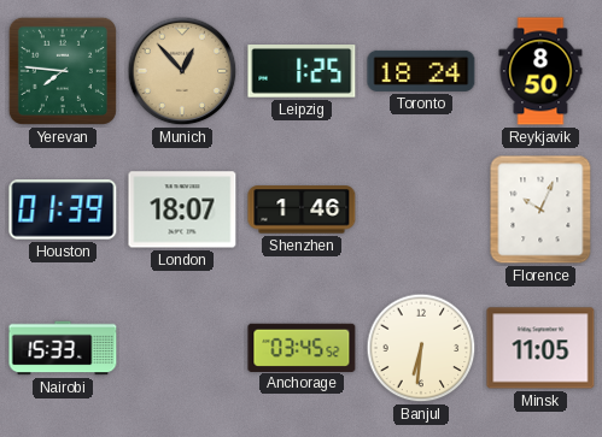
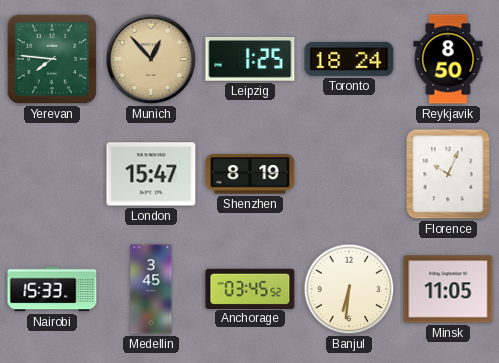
Houston: 01:39 -> none
London: 18:07 -> 15:47
Shenzhen: 1:46 -> 8:19
Medellin: none -> 3:45
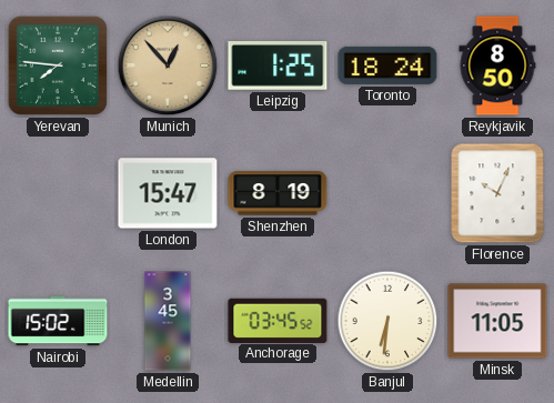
Nairobi: 15:33 -> 15:02
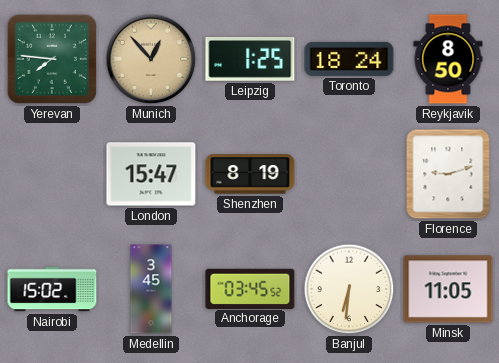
Florence: 10:04 -> 9:12
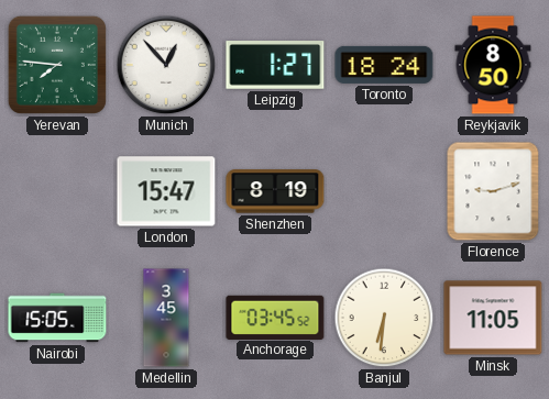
Munich dial: champagne -> white
Leipzig: 1:25 -> 1:27
Nairobi: 15:02 -> 15:05
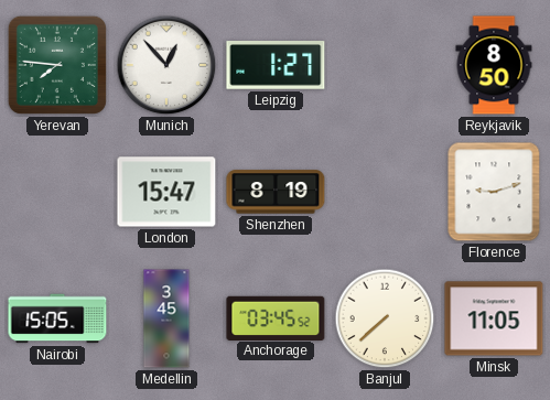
Toronto: 18:24 -> none
Banjul: 6:31 -> 7:38
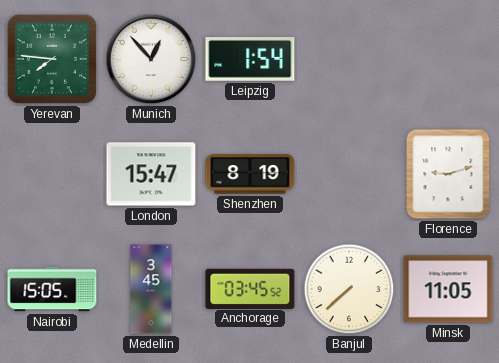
Leipzig: 1:27 -> 1:54
Reykjavik: 8:50 -> none
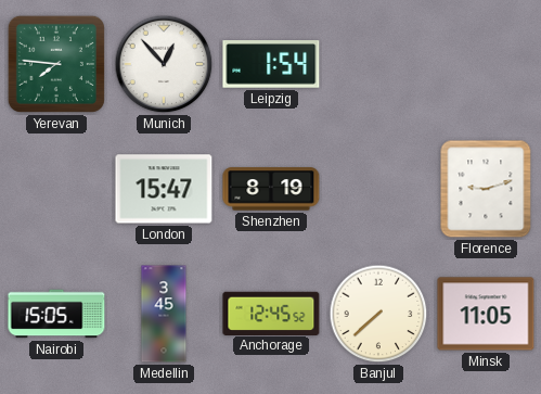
Anchorage: 03:45 -> 12:45
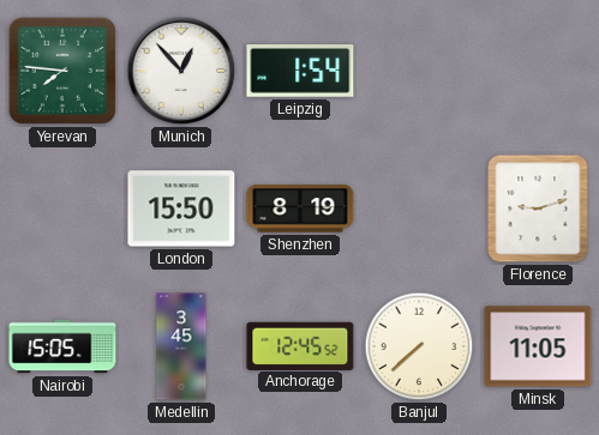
London: 15:47 -> 15:50
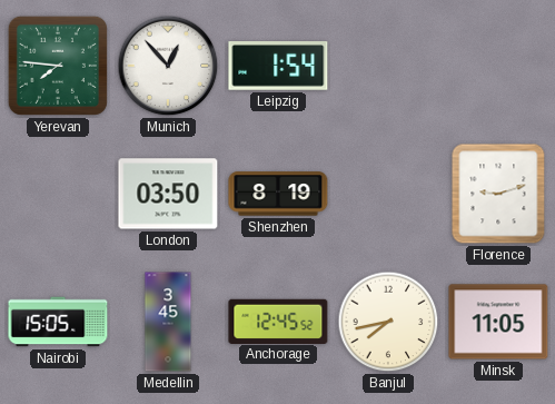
London: 15:50 -> 03:50
Banjul: 7:38 -> 7:43
